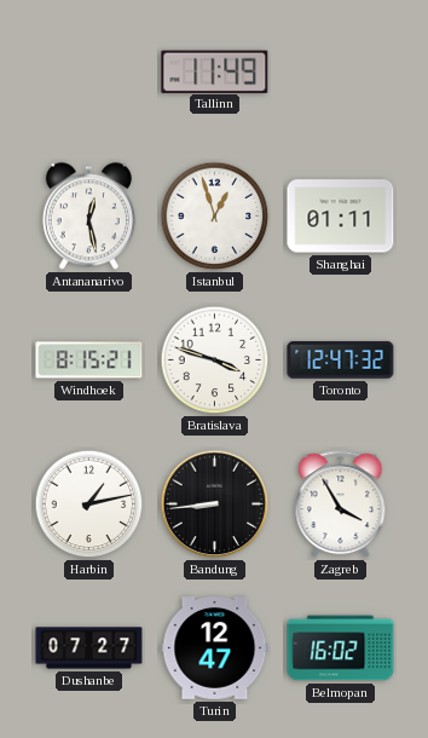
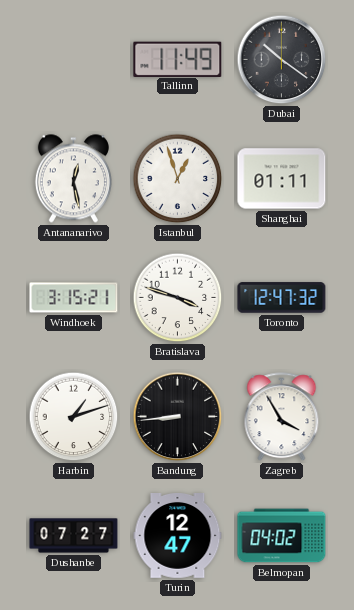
Dubai: none -> 10:21
Windhoek: 8:15 -> 3:15
Harbin: 1:13 -> 1:12
Belmopan: 16:02 -> 04:02
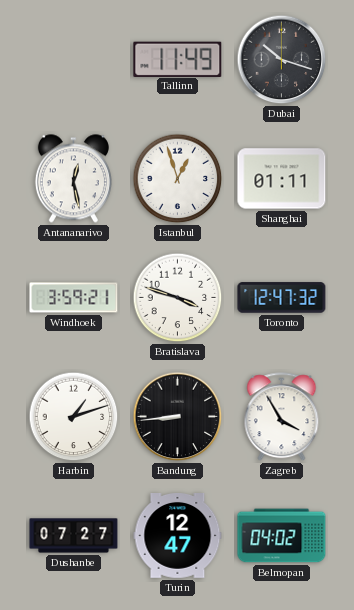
Dubai: 10:21 -> 10:18
Windhoek: 3:15 -> 3:59
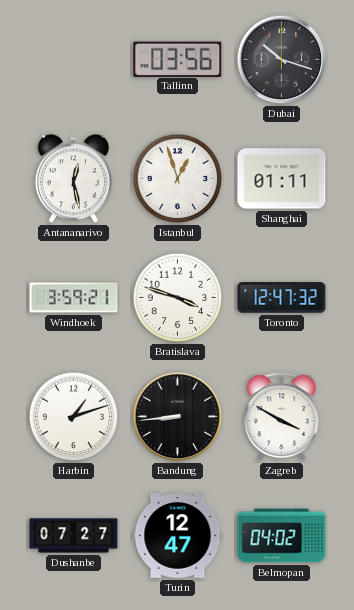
Tallinn: 11:49 -> 03:56
Zagreb: 3:55 -> 3:50
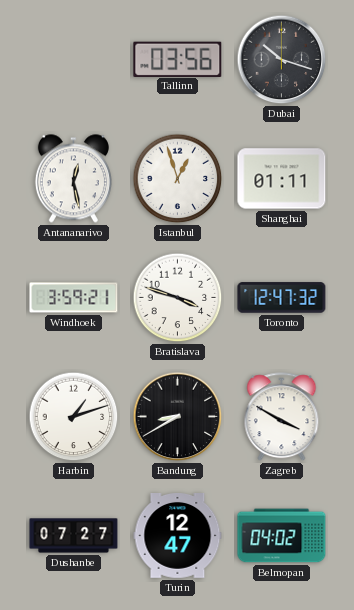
Bandung: 8:44 -> 8:40
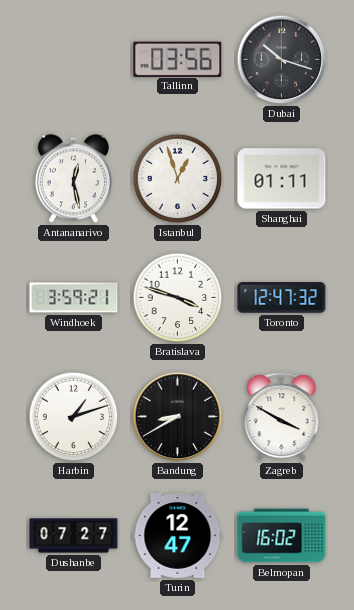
Belmopan: 04:02 -> 16:02
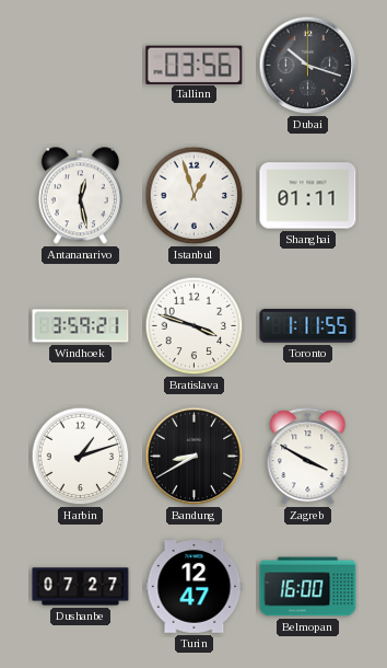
Toronto: 12:47 -> 1:11
Belmopan: 16:02 -> 16:00
